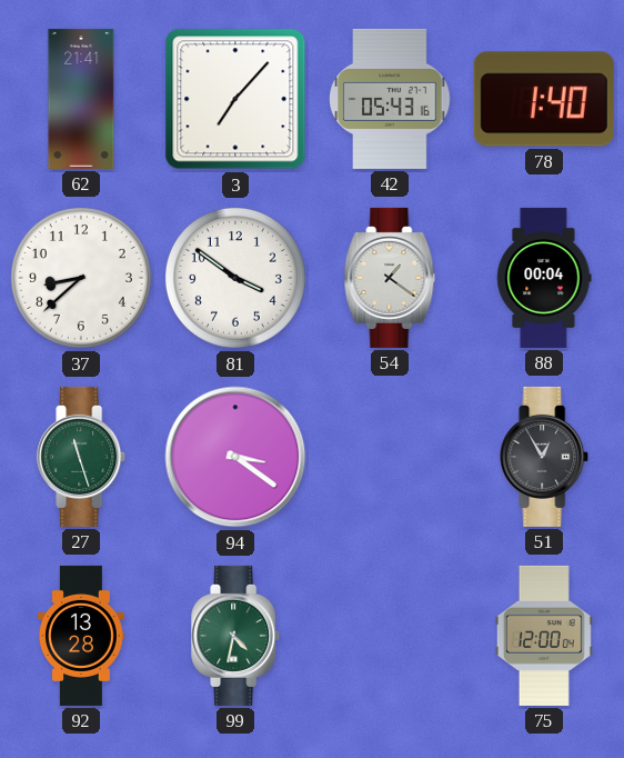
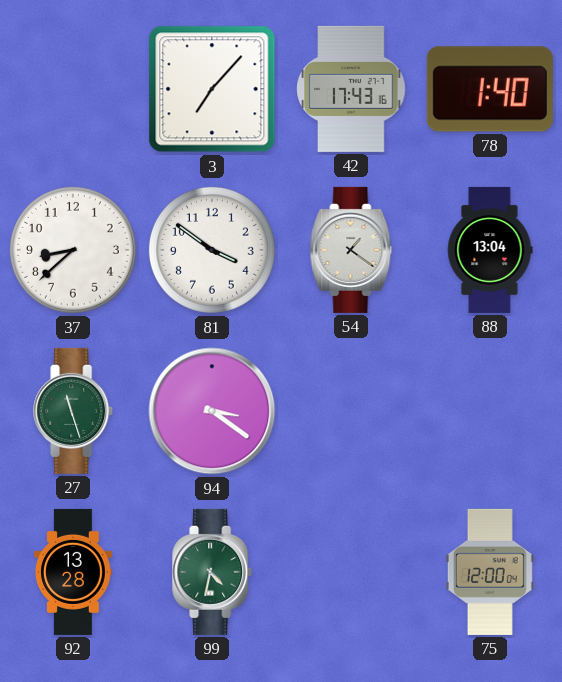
62: 21:41 -> none
42: 05:43 -> 17:43
88: 00:04 -> 13:04
51: 12:55 -> none
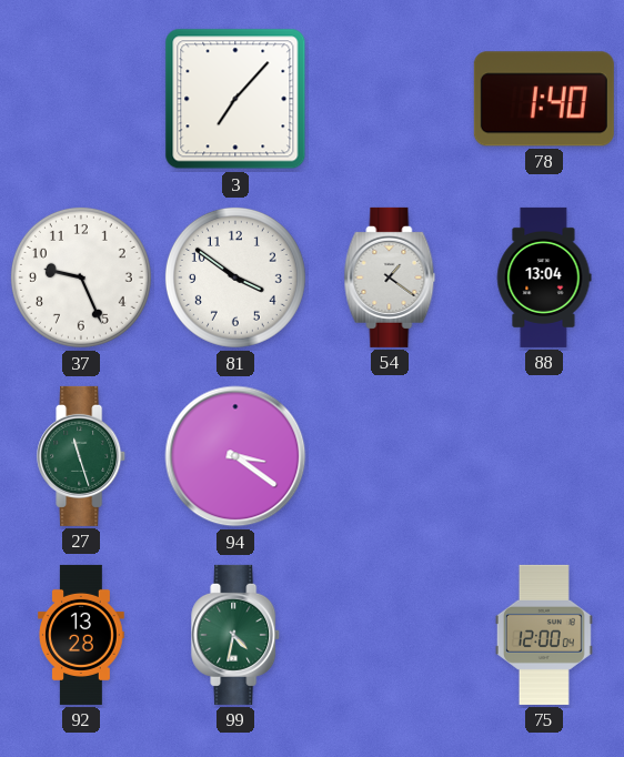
42: 17:43 -> none
37: 8:38 -> 9:26
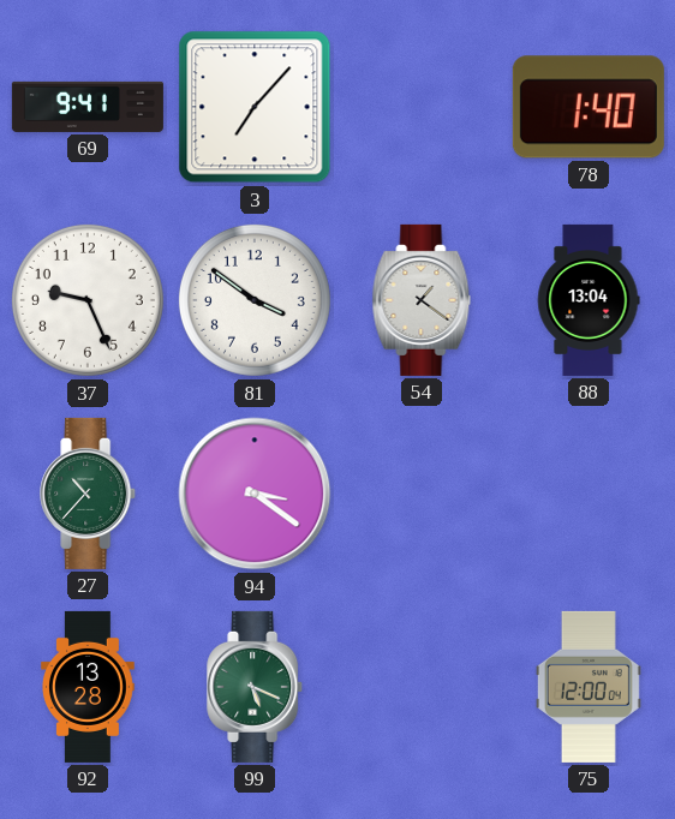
69: none -> 9:41
27: 11:27 -> 10:37
99: 4:32 -> 5:19
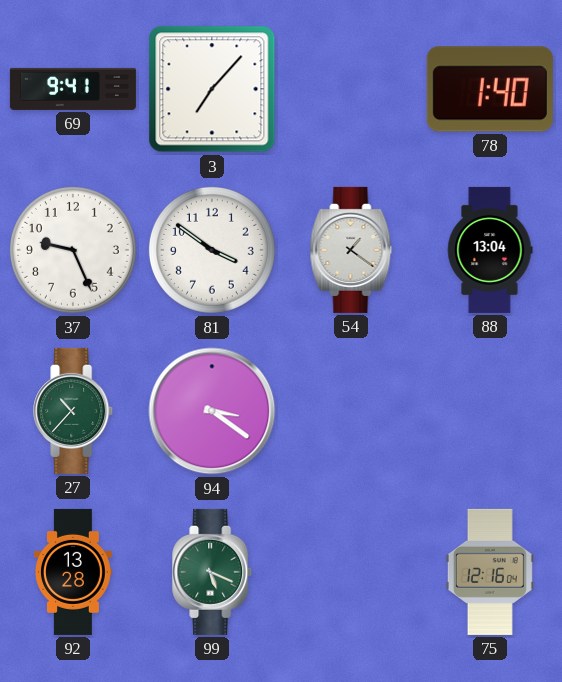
75: 12:00 -> 12:16
